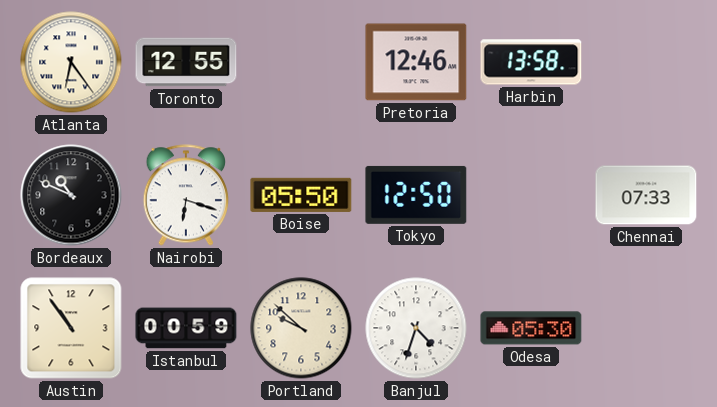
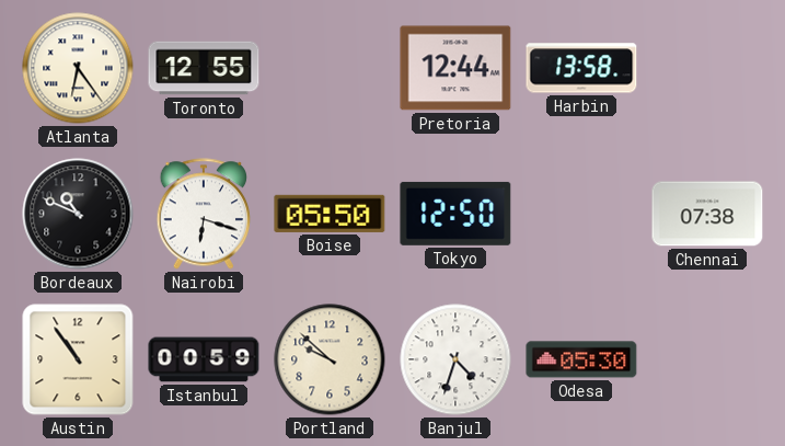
Pretoria: 12:46 -> 12:44
Chennai: 07:33 -> 07:38
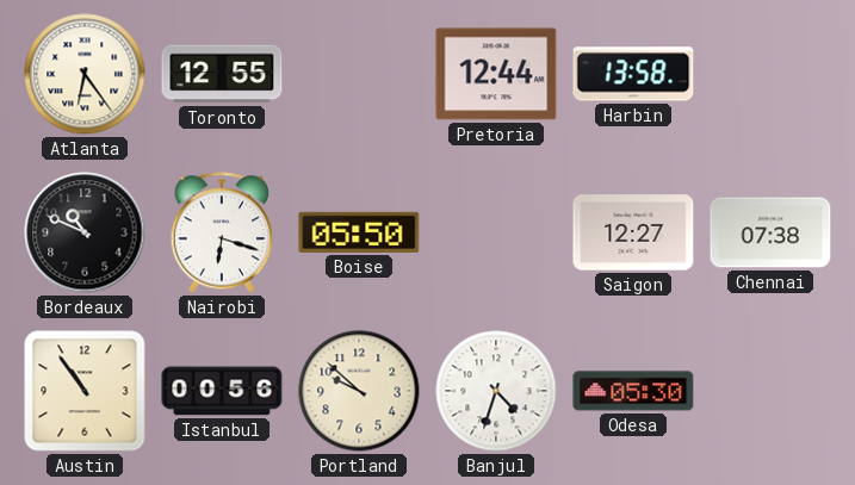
Tokyo: 12:50 -> none
Saigon: none -> 12:27
Istanbul: 00:59 -> 00:56
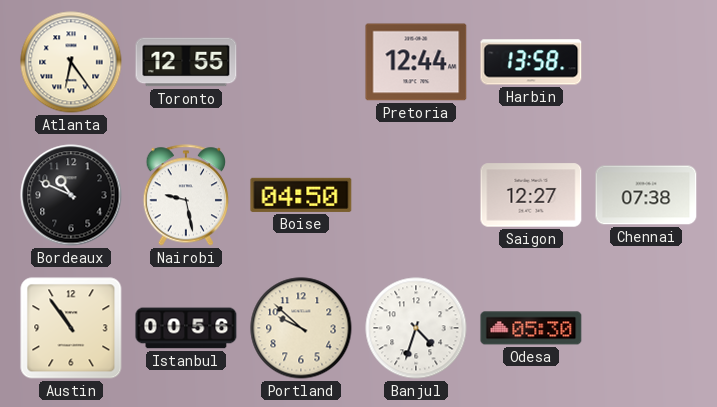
Nairobi: 6:18 -> 9:28
Boise: 05:50 -> 04:50
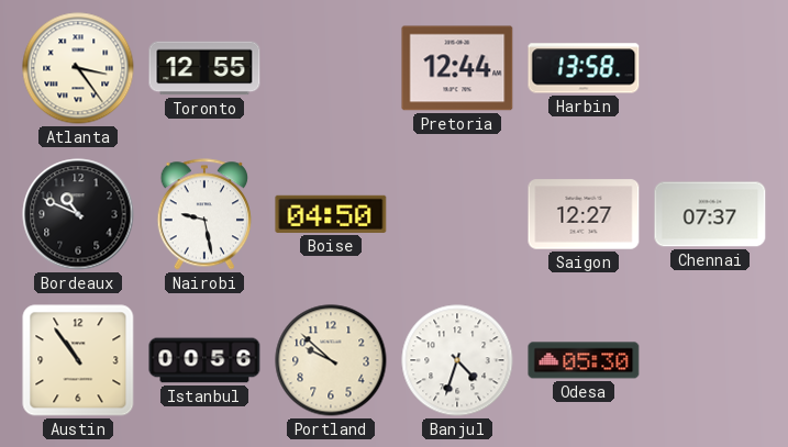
Atlanta: 6:24 -> 3:24
Chennai: 07:38 -> 07:37
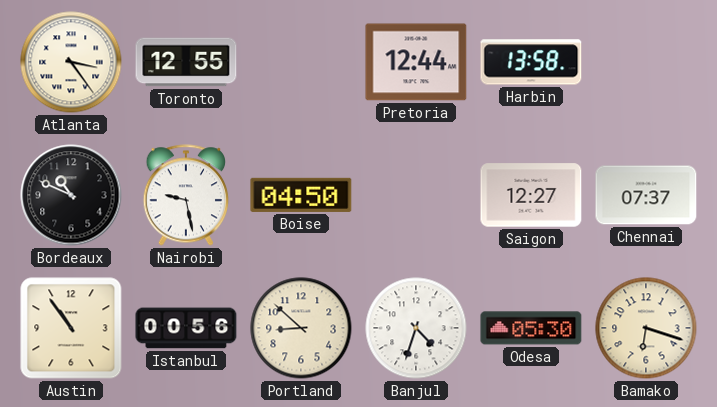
Portland: 9:52 -> 8:52
Bamako: none -> 6:18
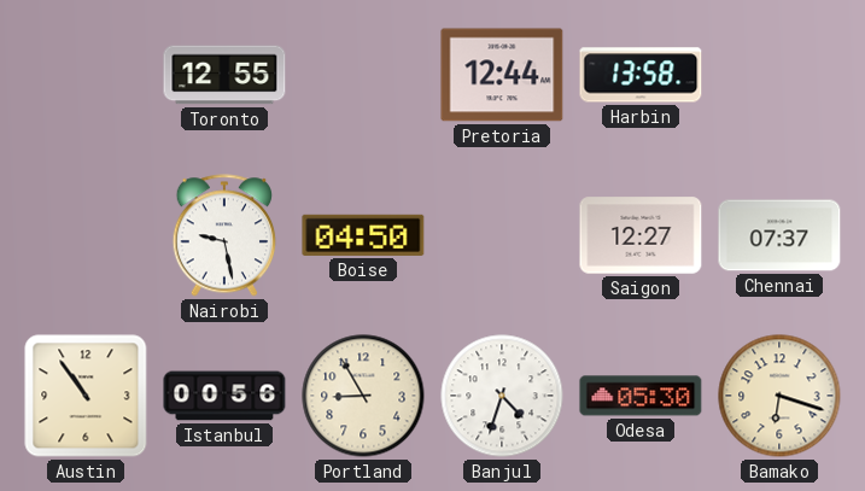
Atlanta: 3:24 -> none
Bordeaux: 10:49 -> none
Portland: 8:52 -> 8:55
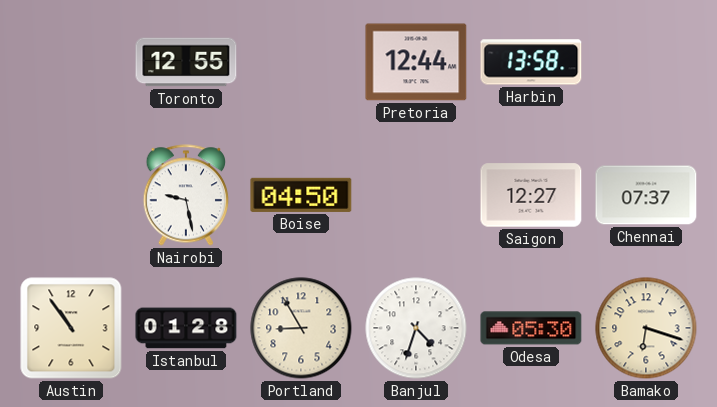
Istanbul: 00:56 -> 01:28
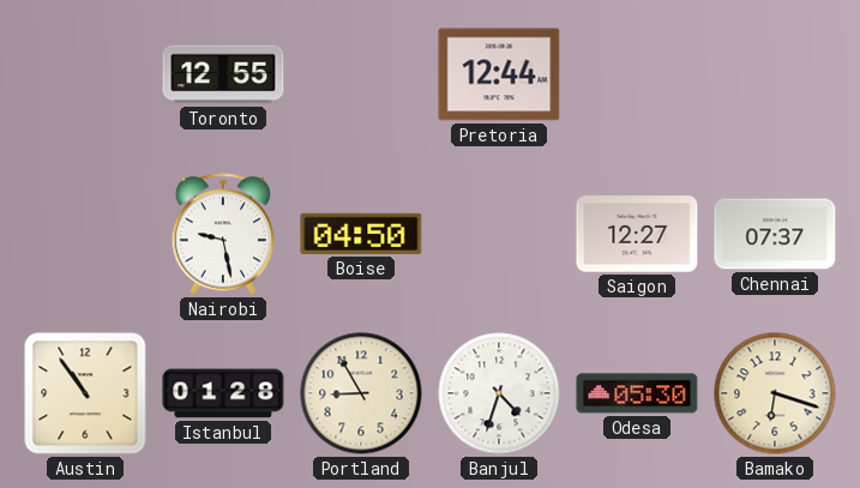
Harbin: 13:58 -> none
